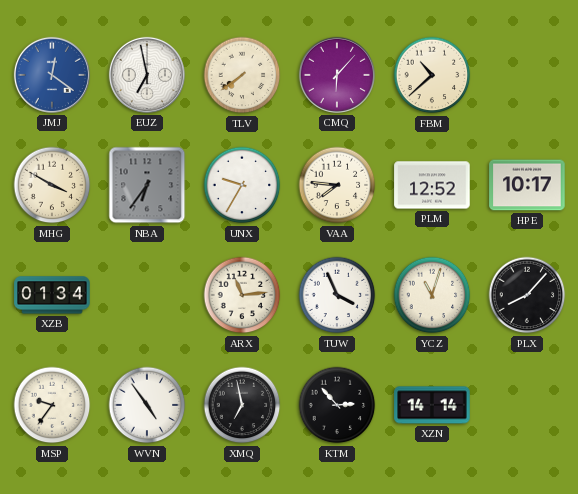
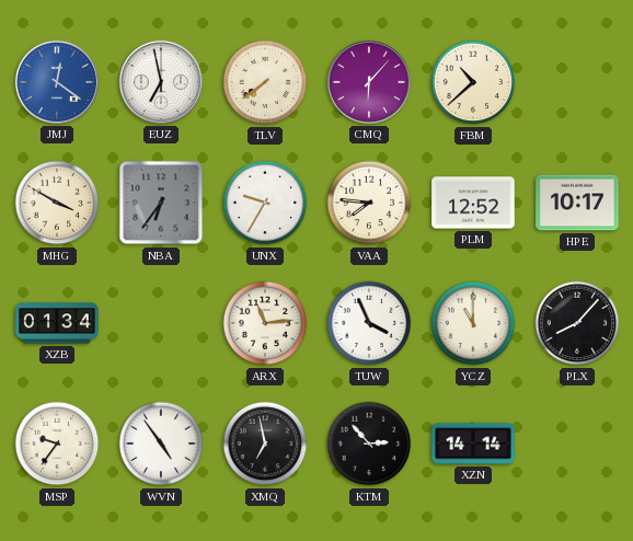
YCZ: 11:03 -> 11:00
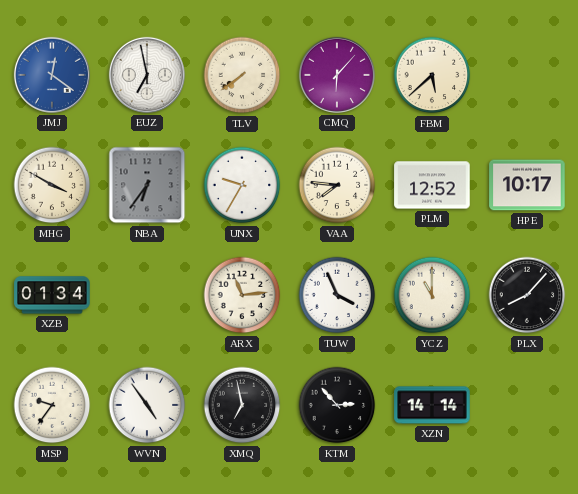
FBM: 10:38 -> 5:38
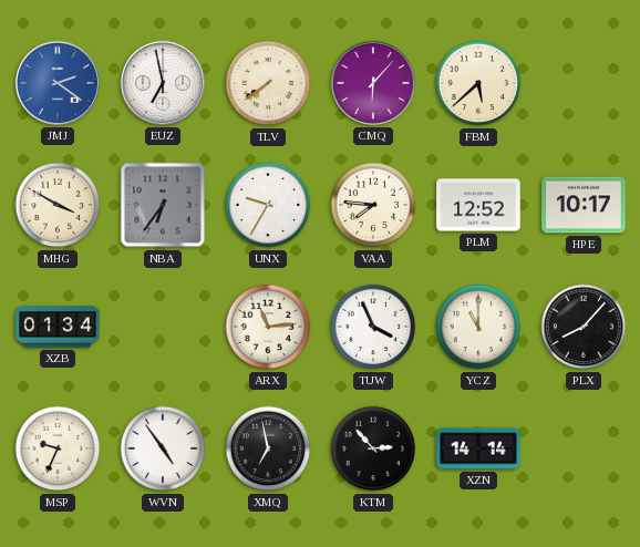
JMJ: 12:21 -> 2:21
MSP: 9:36 -> 9:34
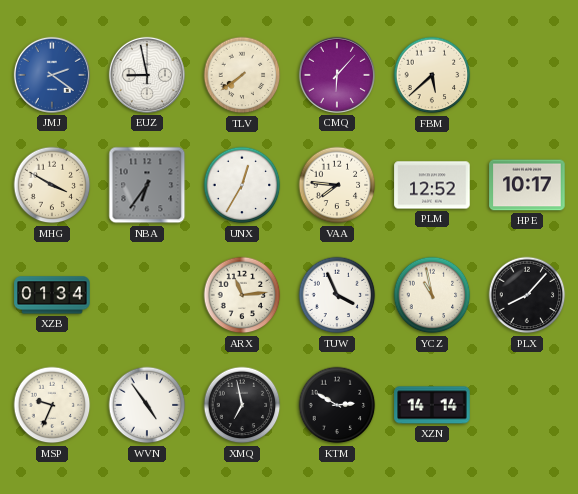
EUZ: 6:58 -> 8:58
UNX: 9:35 -> 12:35
YCZ: 11:00 -> 10:58
KTM: 2:53 -> 2:50
